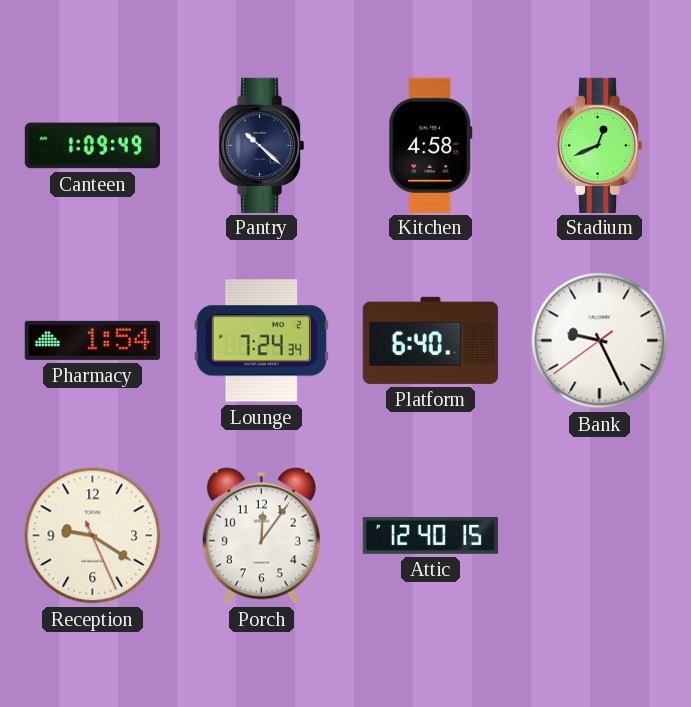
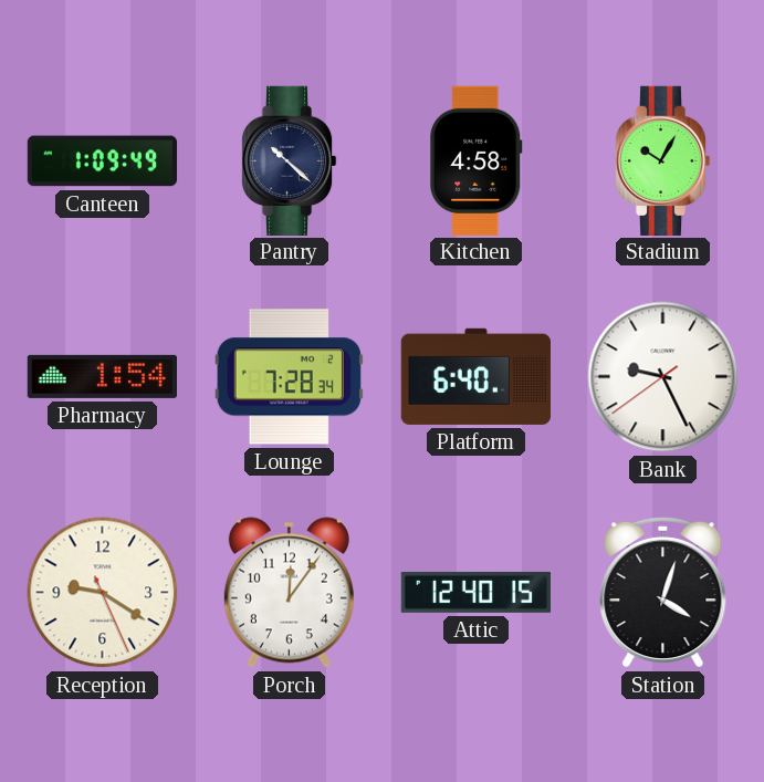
Stadium: 12:41 -> 10:05
Lounge: 7:24 -> 7:28
Station: none -> 4:03
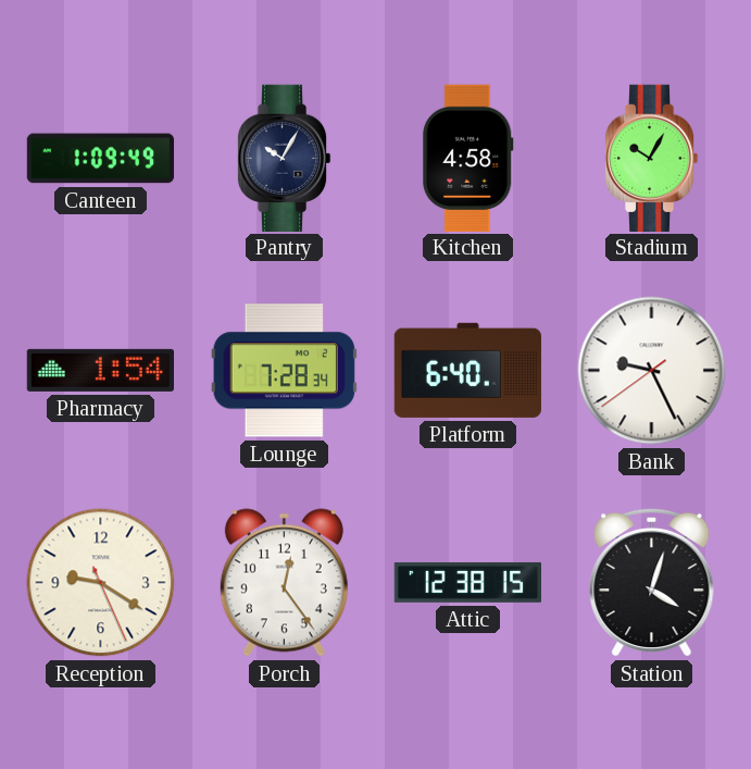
Pantry: 10:22 -> 10:05
Porch: 12:06 -> 12:24
Attic: 12:40 -> 12:38
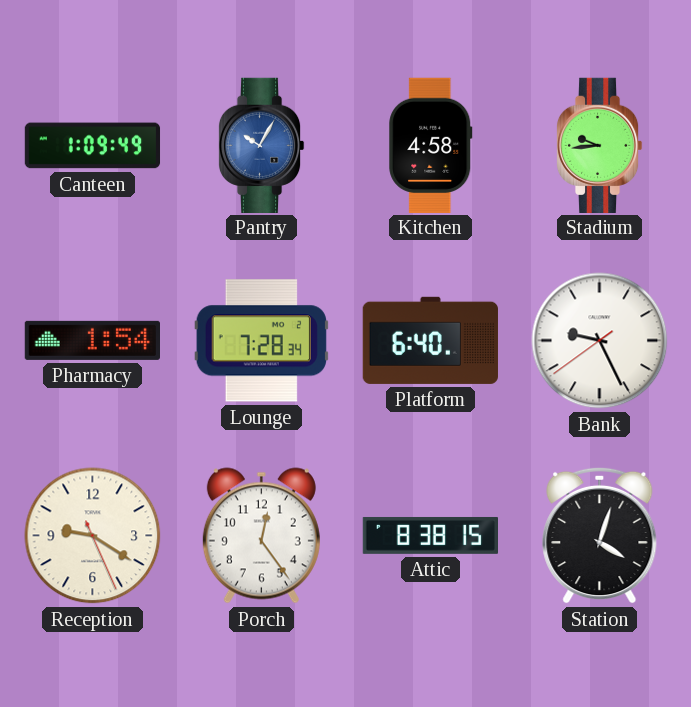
Pantry dial: navy -> blue
Stadium: 10:05 -> 9:44
Attic: 12:38 -> 8:38
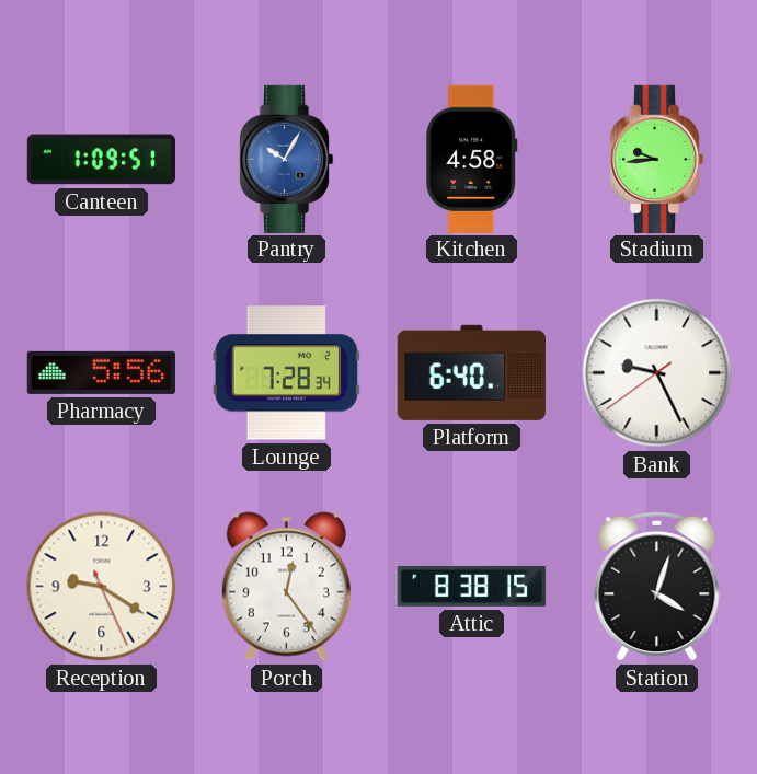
Canteen: 1:09:49 -> 1:09:51
Pharmacy: 1:54 -> 5:56
